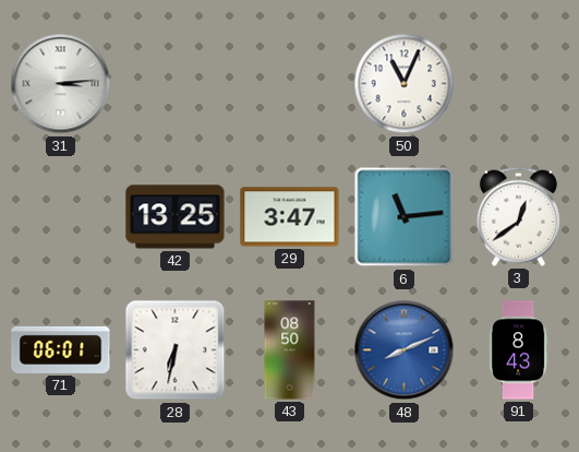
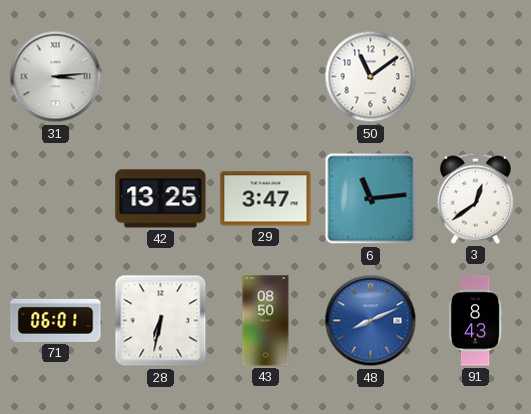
50: 11:04 -> 11:09
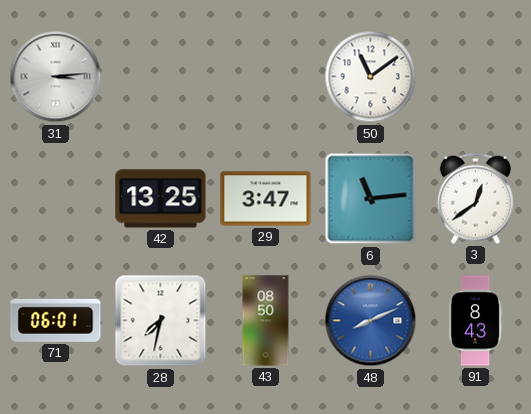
28: 6:32 -> 7:32
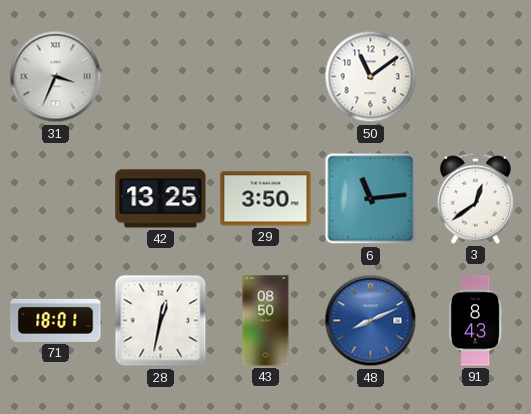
31: 3:14 -> 3:34
29: 3:47 -> 3:50
71: 06:01 -> 18:01
28: 7:32 -> 12:32
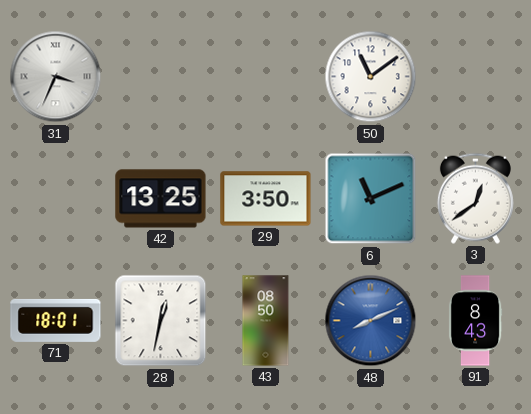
6: 11:14 -> 11:11
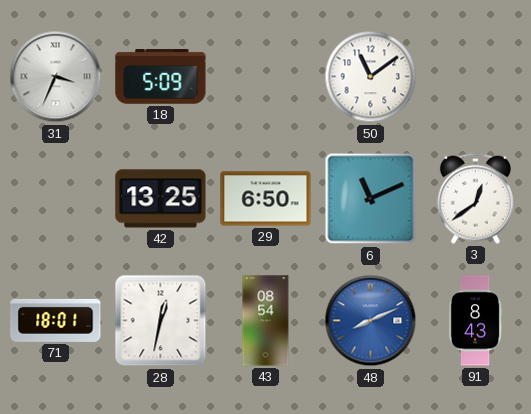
18: none -> 5:09
29: 3:50 -> 6:50
43: 08:50 -> 08:54
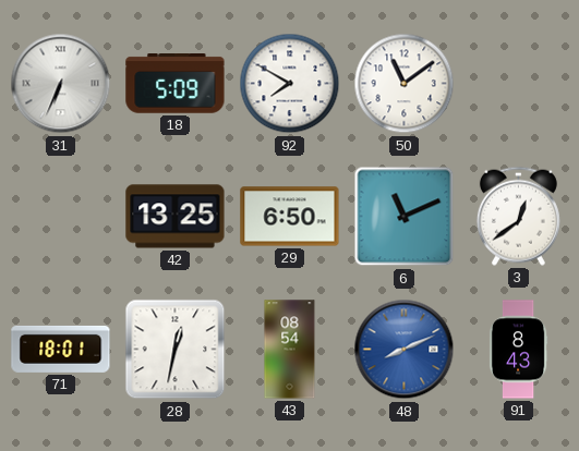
31: 3:34 -> 6:34
92: none -> 7:50
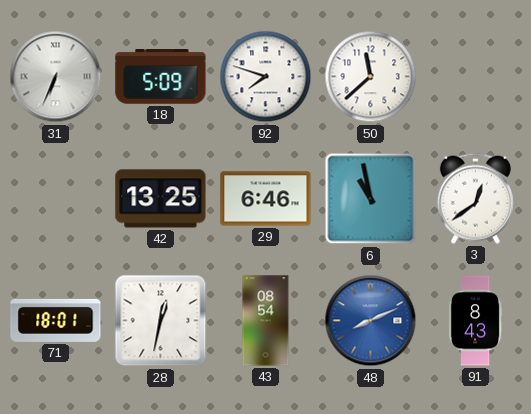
92: 7:50 -> 7:48
50: 11:09 -> 11:38
29: 6:50 -> 6:46
6: 11:11 -> 10:58
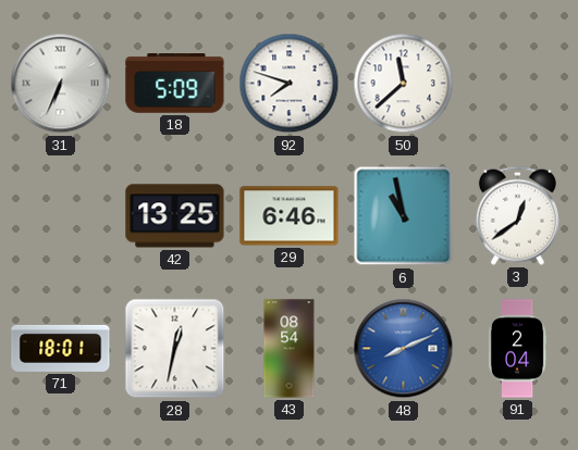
91: 8:43 -> 2:04
